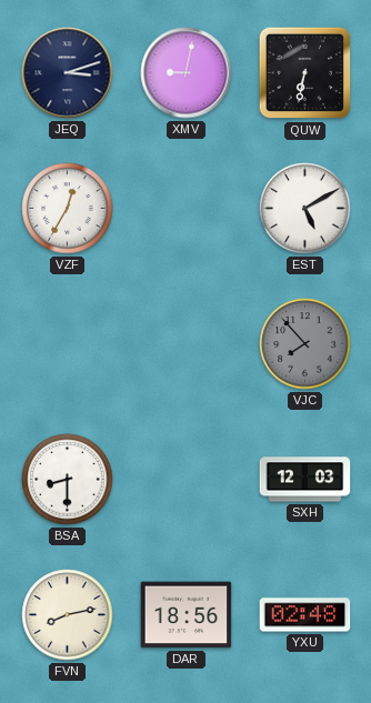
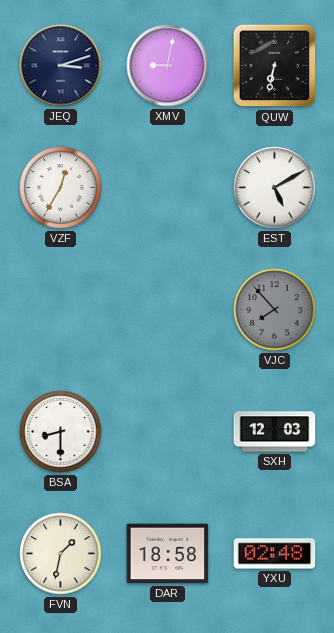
FVN: 8:13 -> 1:32
DAR: 18:56 -> 18:58
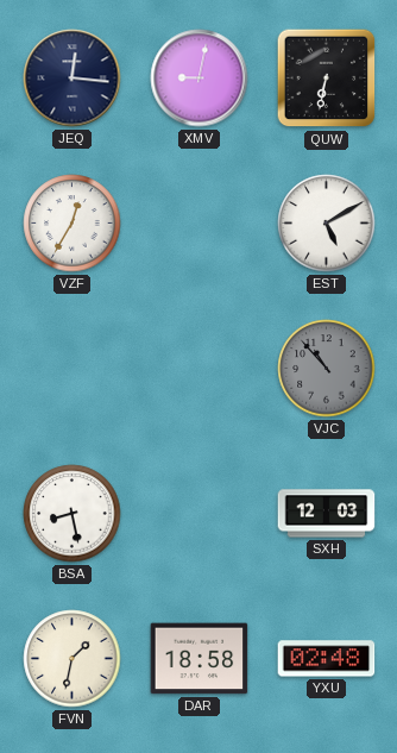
JEQ: 3:12 -> 12:16
VJC: 7:53 -> 10:53
BSA: 8:30 -> 8:28
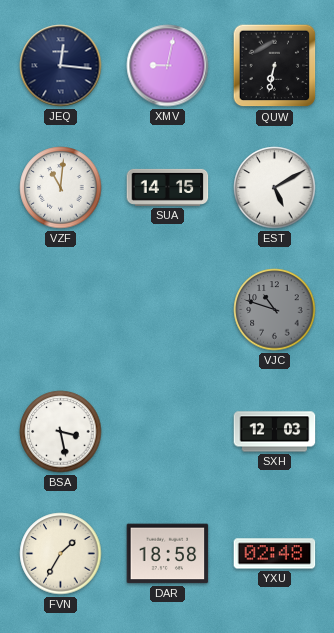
VZF: 12:35 -> 11:01
SUA: none -> 14:15
VJC: 10:53 -> 10:48
BSA: 8:28 -> 3:28
FVN: 1:32 -> 1:35
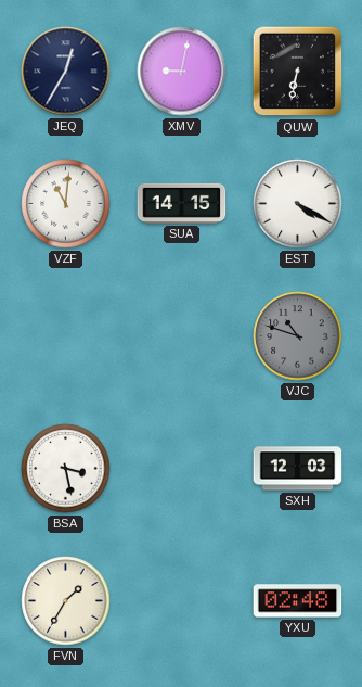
JEQ: 12:16 -> 12:35
EST: 5:10 -> 4:20
DAR: 18:58 -> none
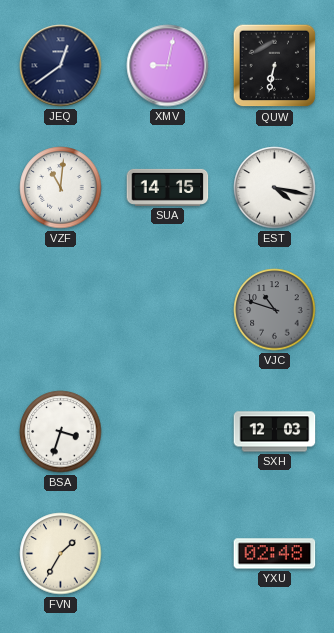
JEQ: 12:35 -> 12:39
EST: 4:20 -> 4:17
BSA: 3:28 -> 3:33
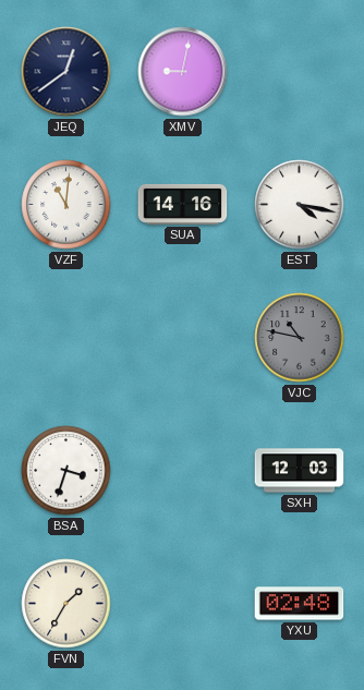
QUW: 6:32 -> none
SUA: 14:15 -> 14:16
VJC: 10:48 -> 10:47
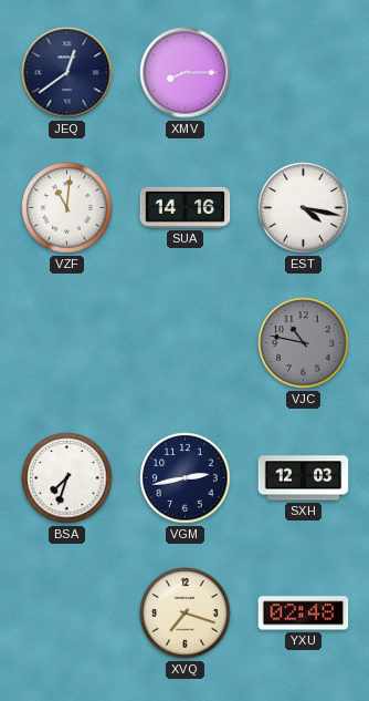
XMV: 9:02 -> 8:15
BSA: 3:33 -> 7:33
VGM: none -> 2:43
FVN: 1:35 -> none
XVQ: none -> 7:18
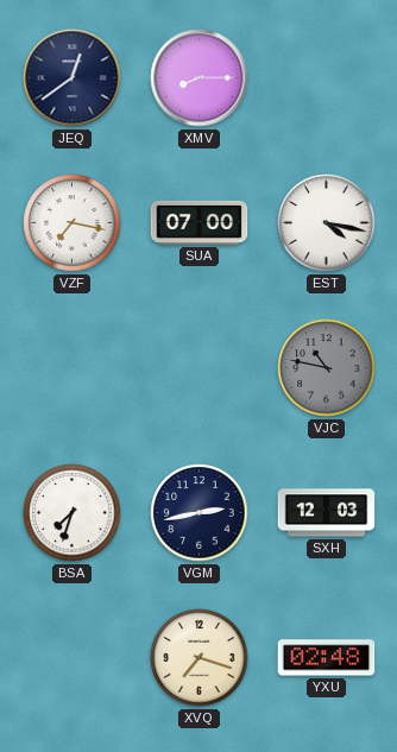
VZF: 11:01 -> 7:17
SUA: 14:16 -> 07:00
